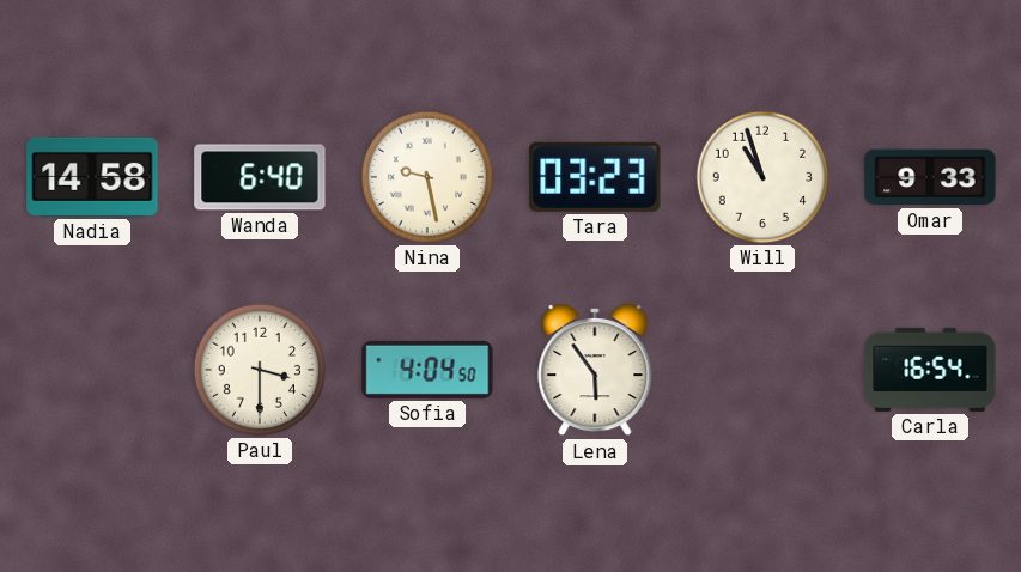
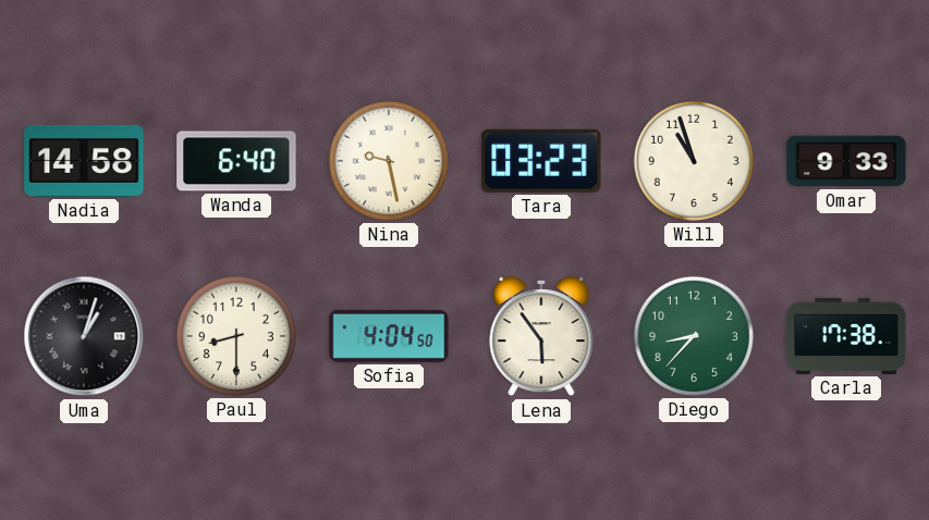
Uma: none -> 1:03
Paul: 3:30 -> 8:30
Diego: none -> 8:37
Carla: 16:54 -> 17:38
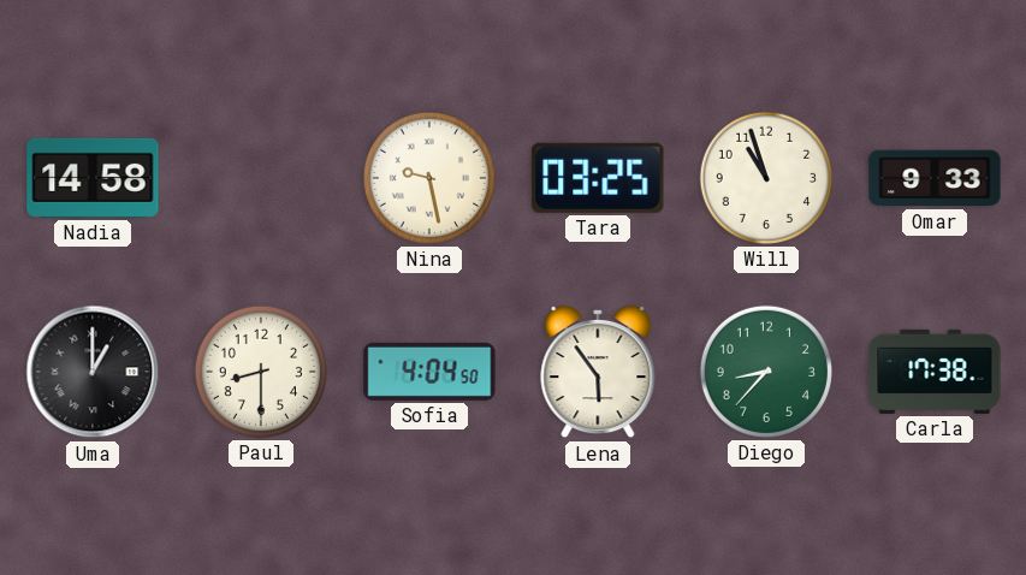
Wanda: 6:40 -> none
Tara: 03:23 -> 03:25
Uma: 1:03 -> 1:00
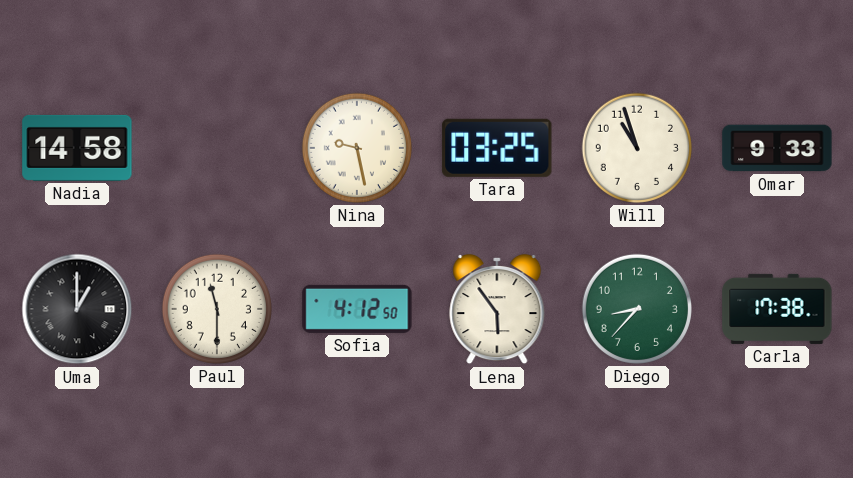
Paul: 8:30 -> 11:30
Sofia: 4:04 -> 4:12
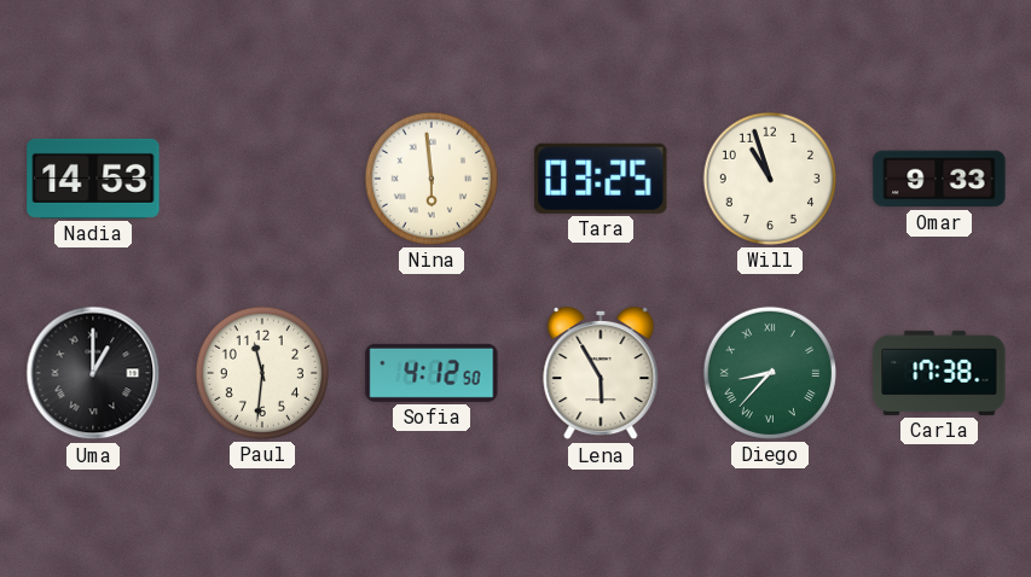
Nadia: 14:58 -> 14:53
Nina: 9:28 -> 5:59
Paul: 11:30 -> 11:31
Lena: 5:54 -> 5:55
Diego numerals: Arabic -> Roman
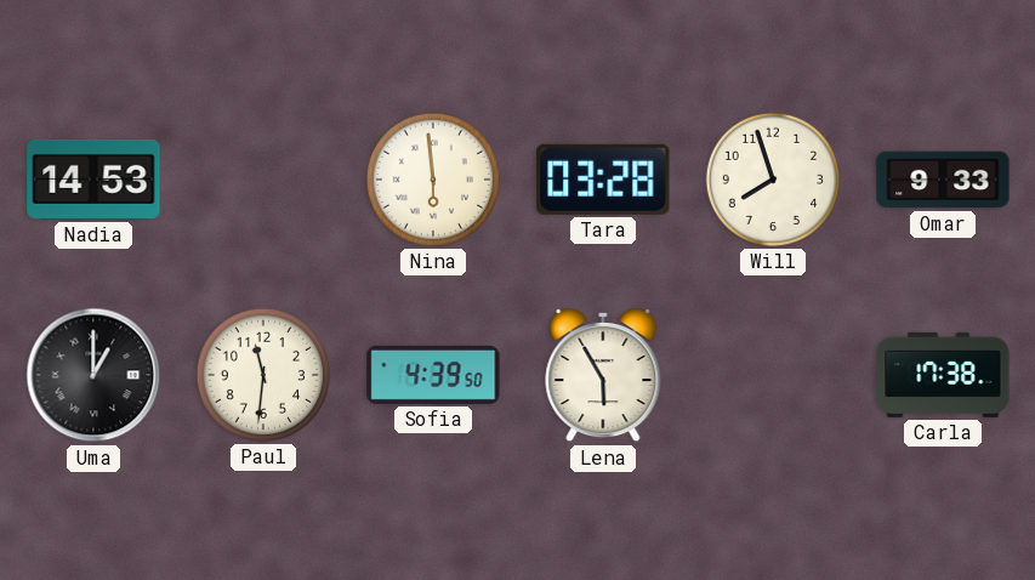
Tara: 03:25 -> 03:28
Will: 10:57 -> 7:57
Sofia: 4:12 -> 4:39
Diego: 8:37 -> none
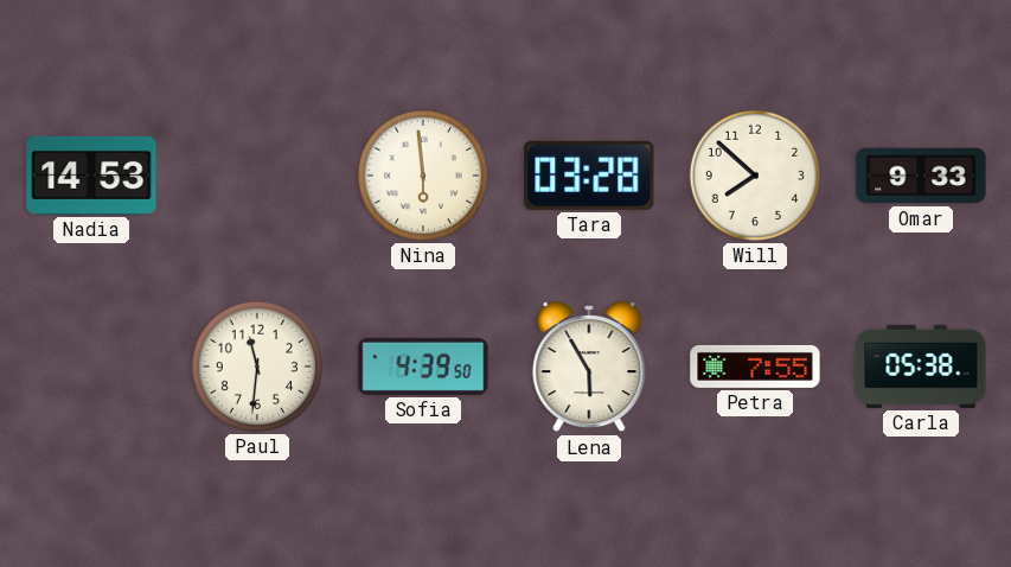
Will: 7:57 -> 7:52
Uma: 1:00 -> none
Petra: none -> 7:55
Carla: 17:38 -> 05:38
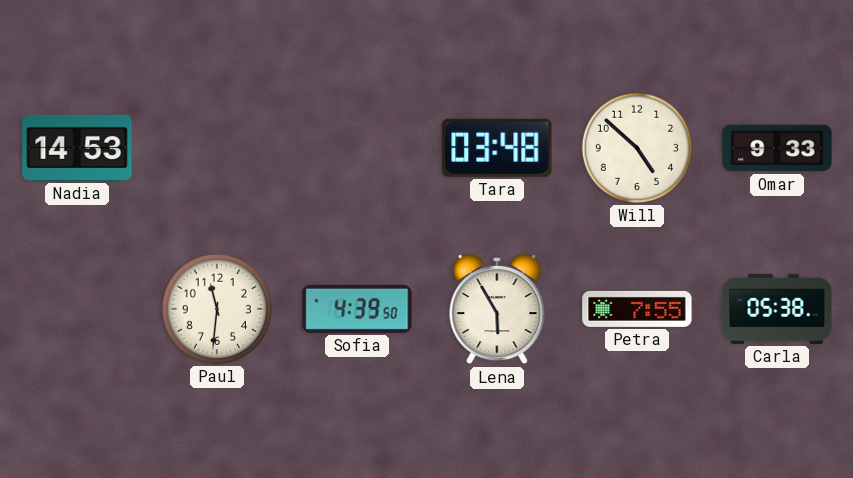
Nina: 5:59 -> none
Tara: 03:28 -> 03:48
Will: 7:52 -> 4:52
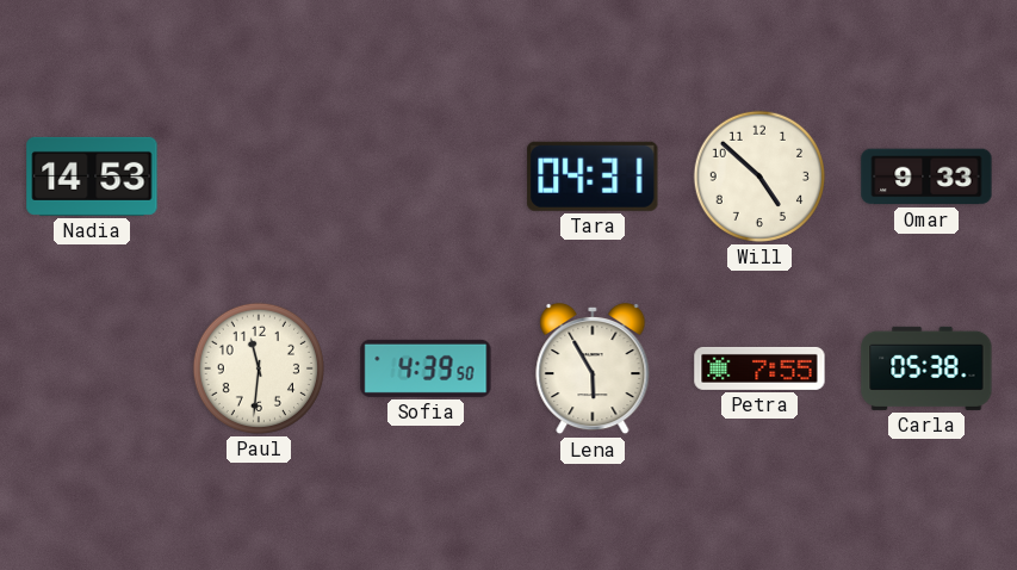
Tara: 03:48 -> 04:31
